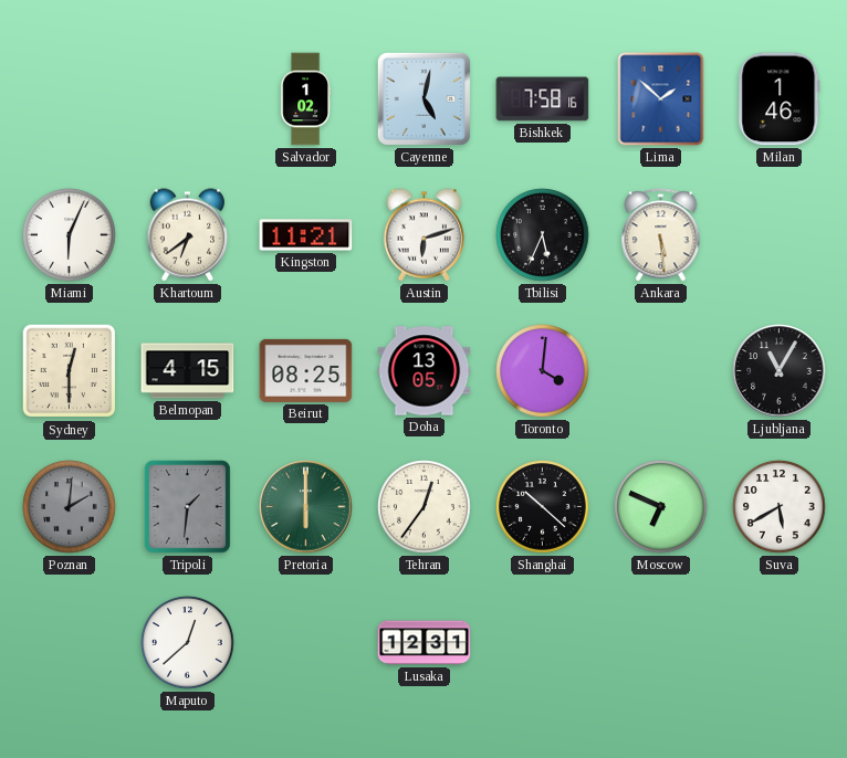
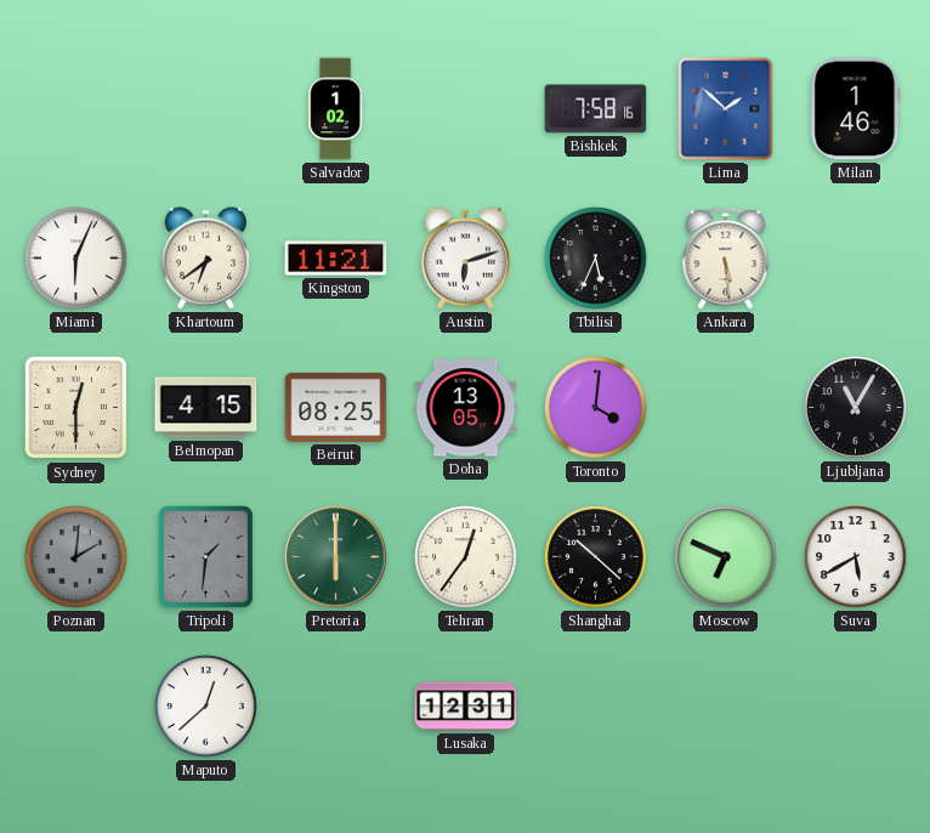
Cayenne: 5:02 -> none
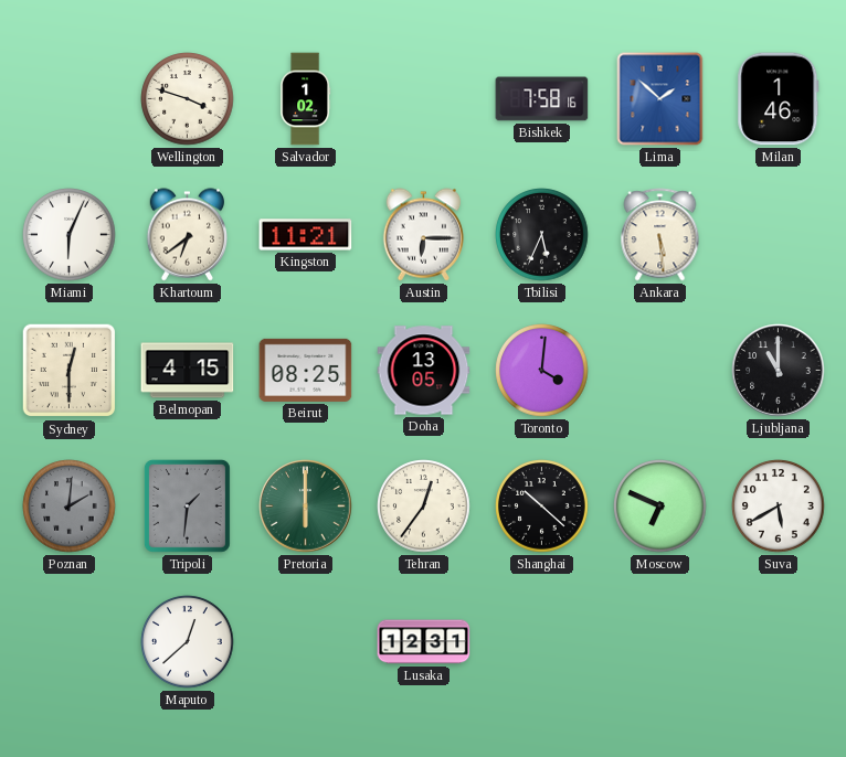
Wellington: none -> 3:48
Austin: 6:12 -> 6:15
Ljubljana: 11:05 -> 11:00
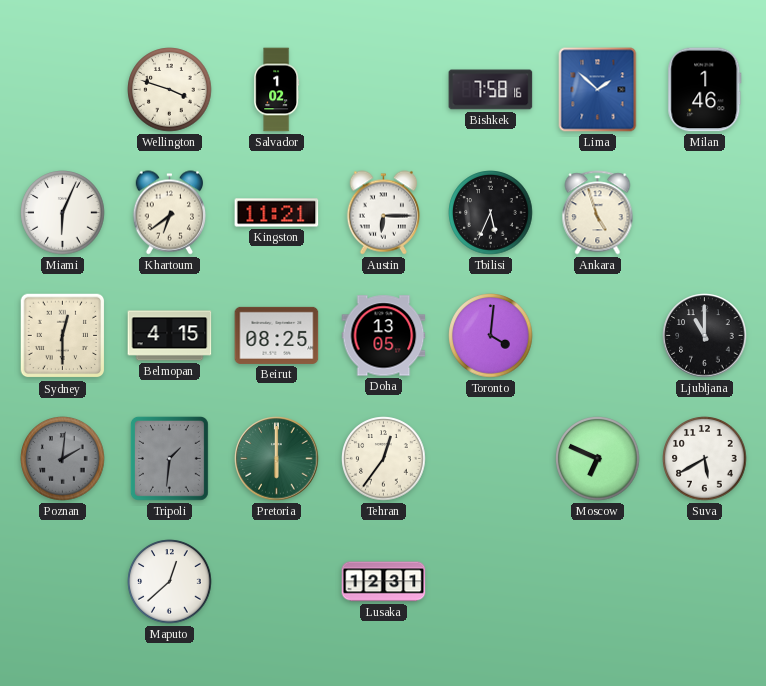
Ankara: 5:29 -> 4:57
Shanghai: 10:22 -> none
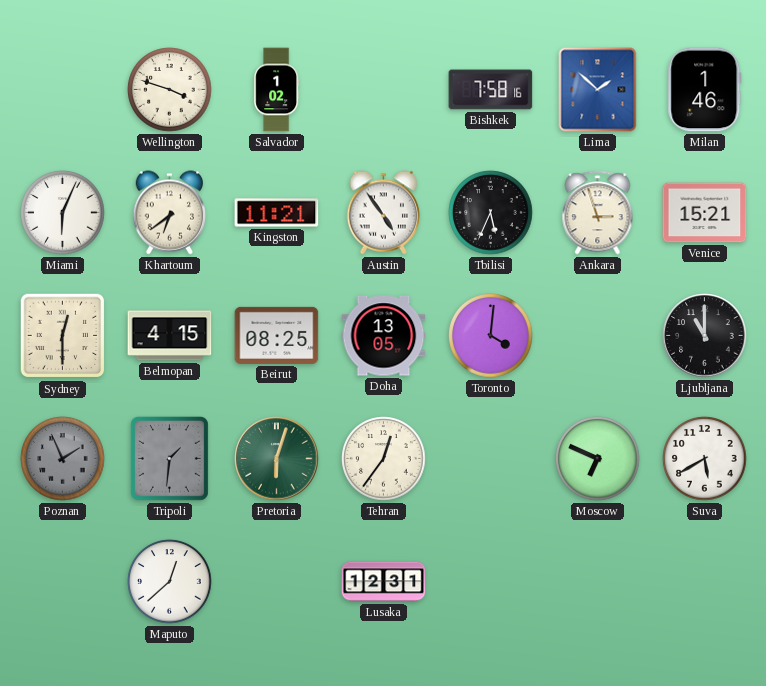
Austin: 6:15 -> 4:54
Ankara: 4:57 -> 2:57
Venice: none -> 15:21
Poznan: 2:01 -> 1:56
Pretoria: 6:00 -> 6:03
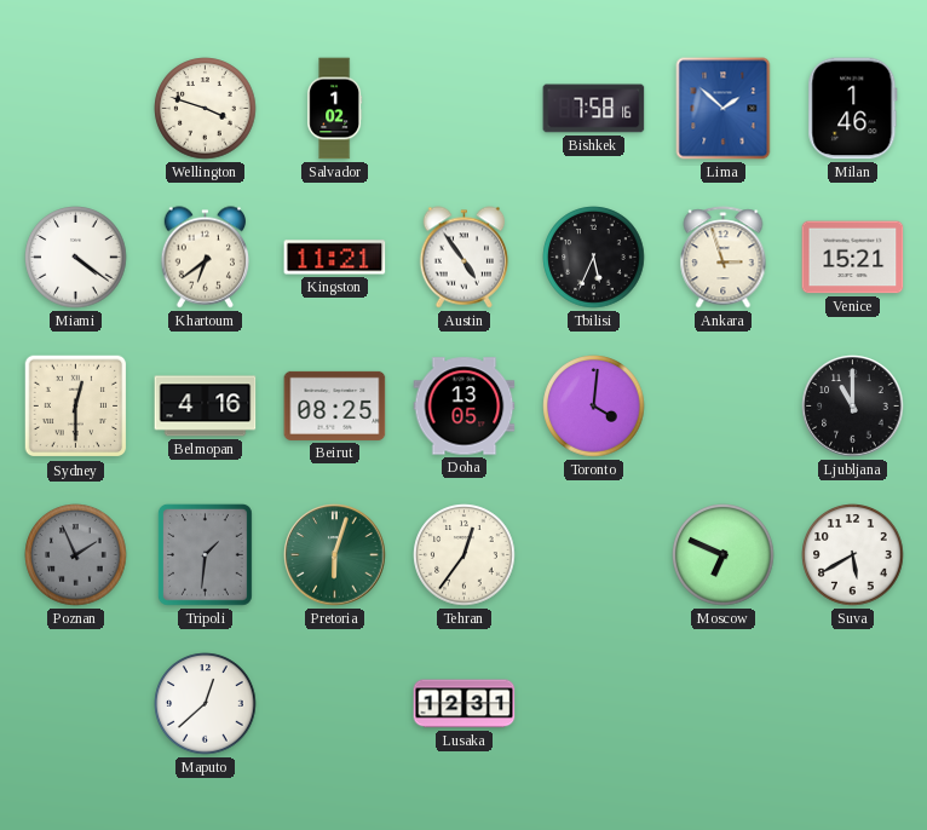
Miami: 6:04 -> 4:21
Belmopan: 4:15 -> 4:16
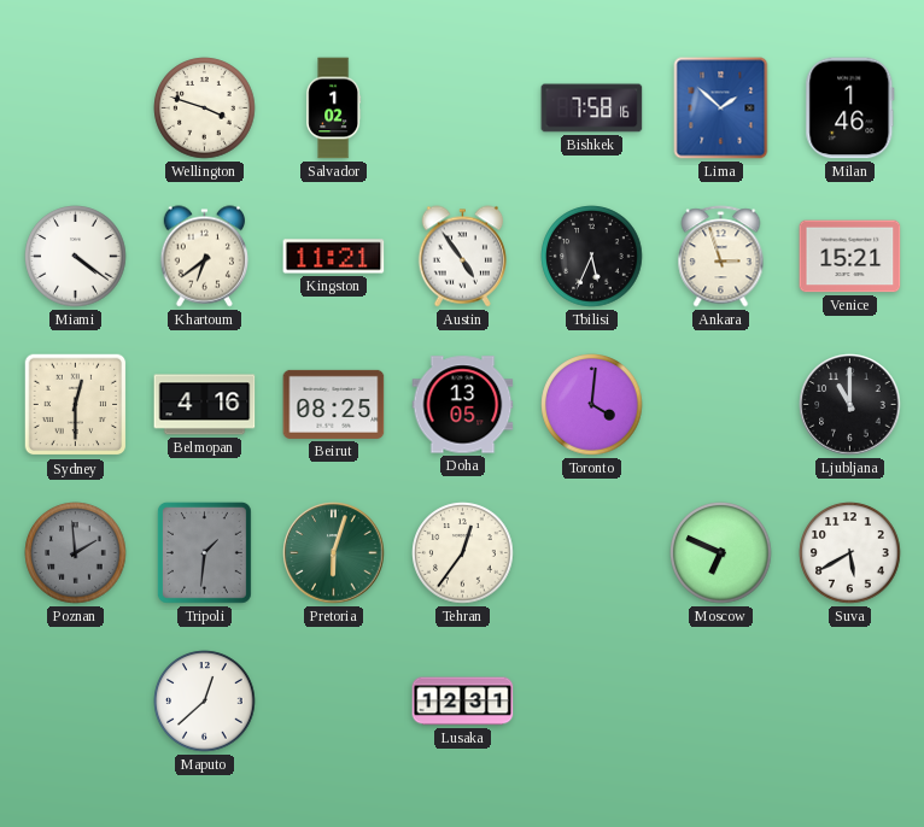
Poznan: 1:56 -> 1:59
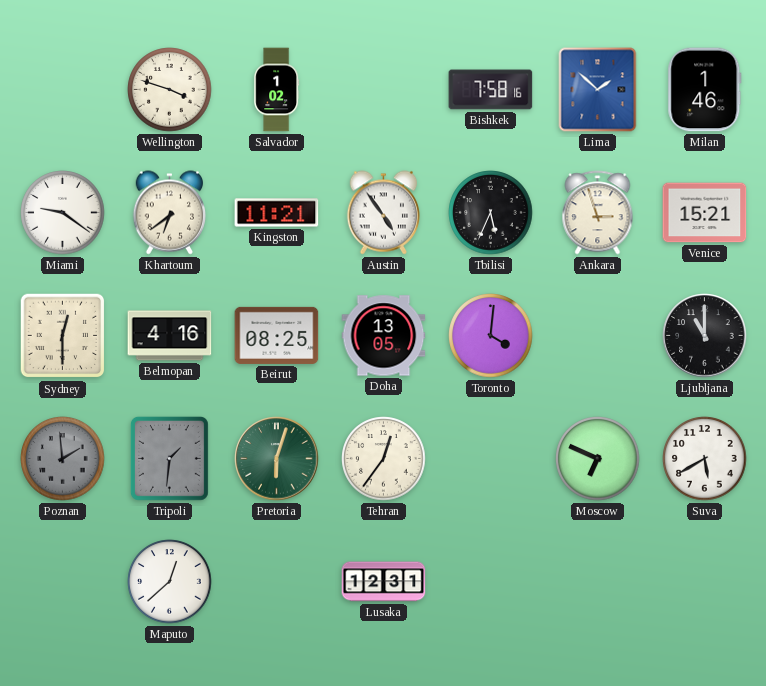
Miami: 4:21 -> 9:21
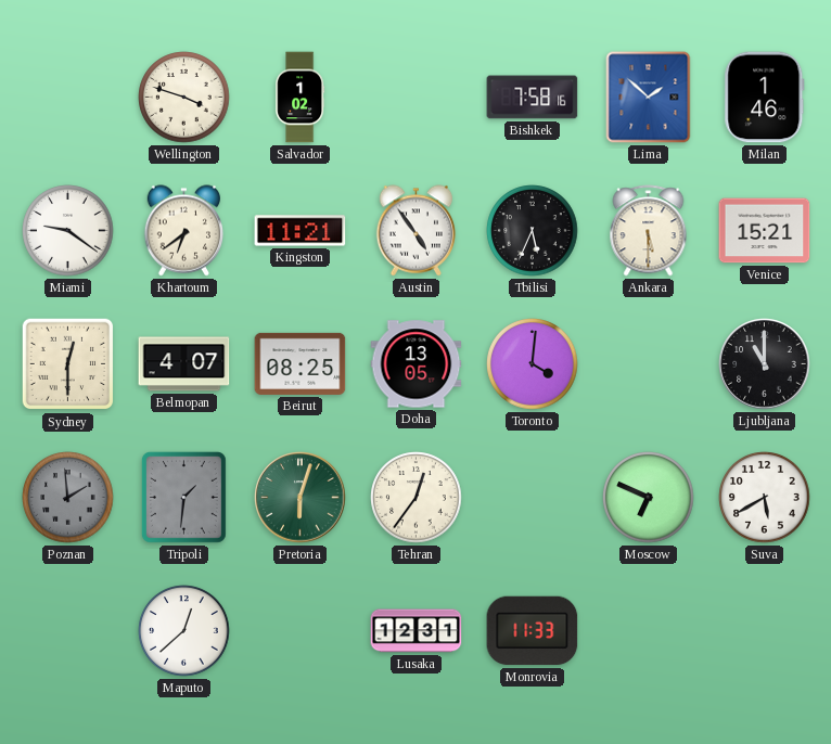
Ankara: 2:57 -> 5:30
Belmopan: 4:16 -> 4:07
Monrovia: none -> 11:33
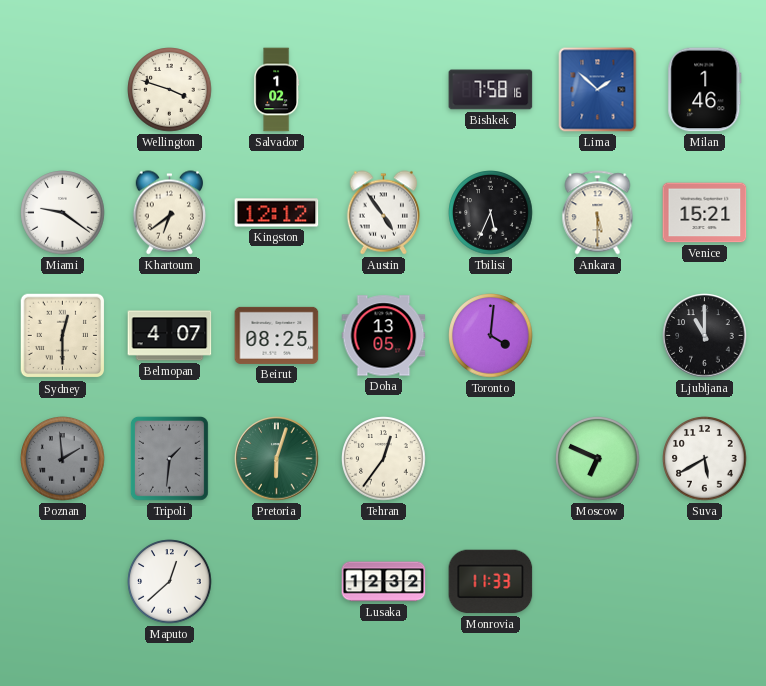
Kingston: 11:21 -> 12:12
Lusaka: 12:31 -> 12:32
